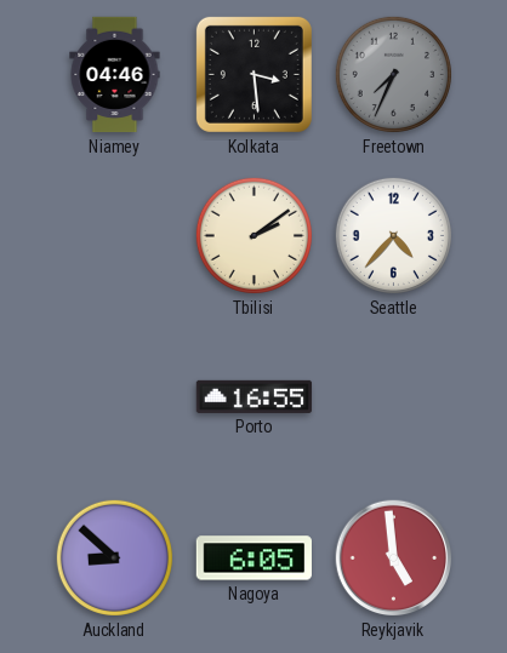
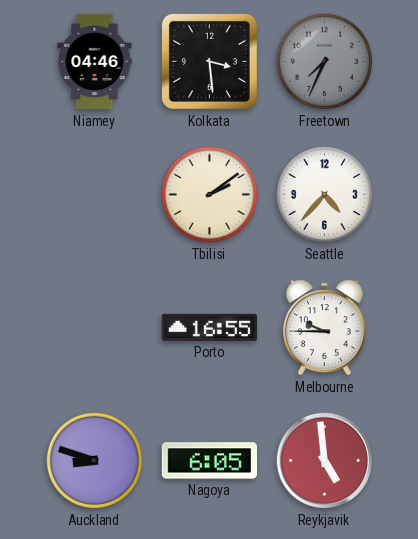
Melbourne: none -> 9:45
Auckland: 8:52 -> 8:48
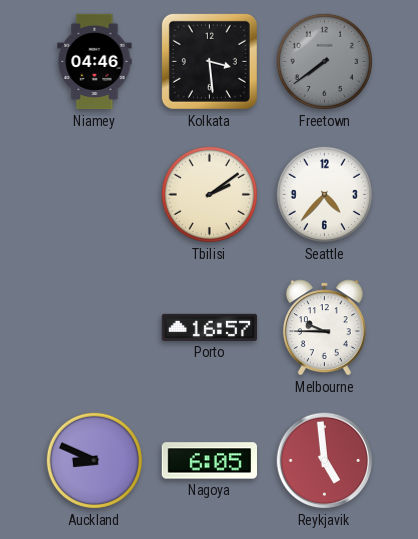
Freetown: 7:34 -> 7:39
Porto: 16:55 -> 16:57
Auckland: 8:48 -> 8:49
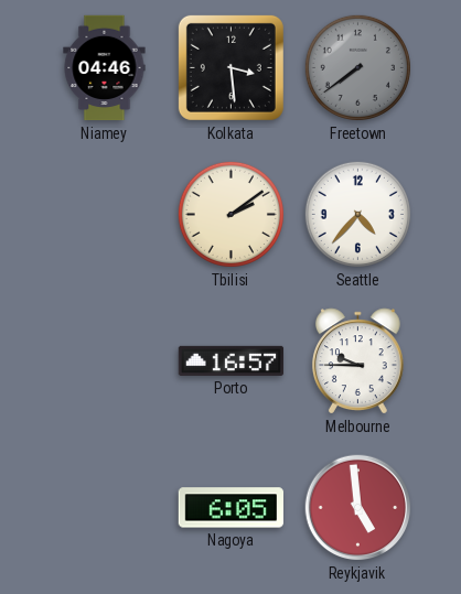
Auckland: 8:49 -> none
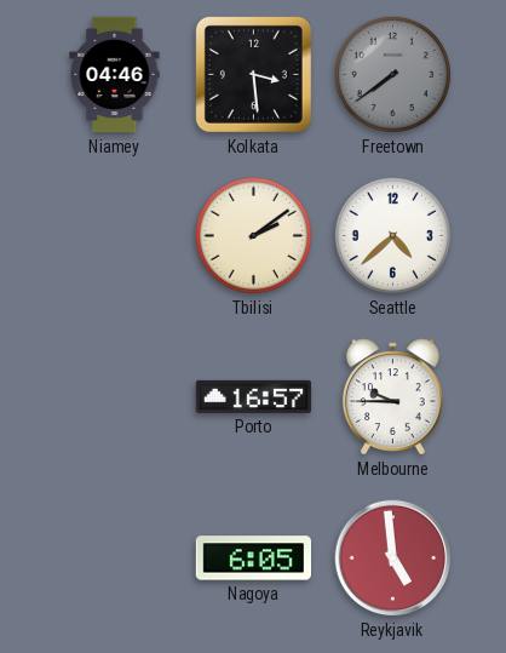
Seattle: 4:37 -> 4:38
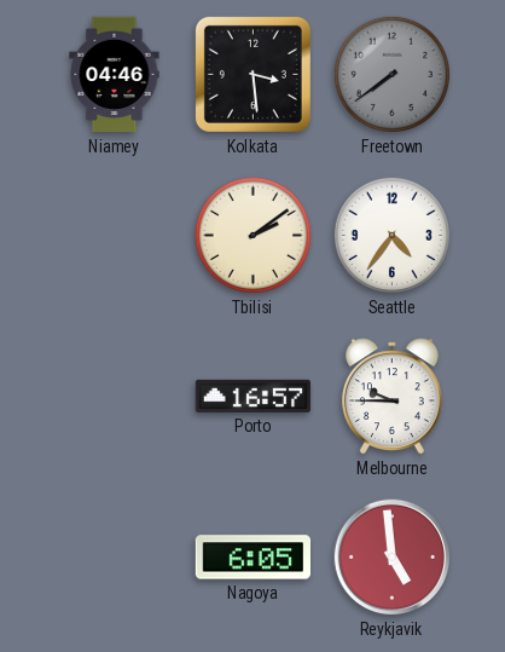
Seattle: 4:38 -> 4:36
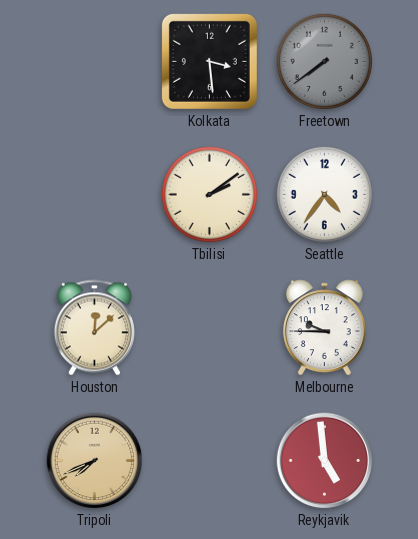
Niamey: 04:46 -> none
Houston: none -> 12:08
Porto: 16:57 -> none
Tripoli: none -> 7:41
Nagoya: 6:05 -> none
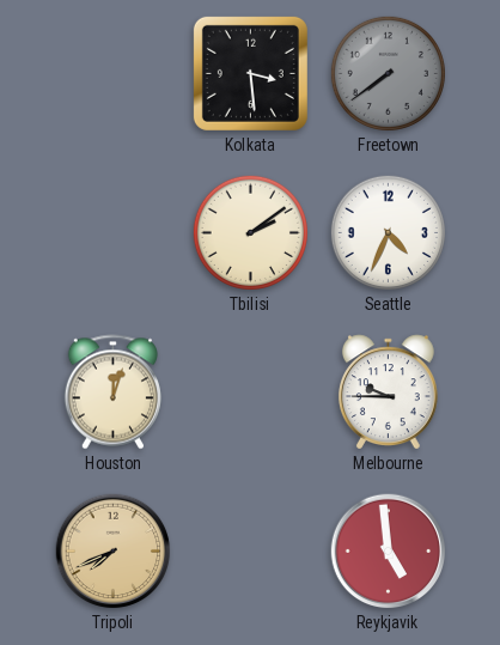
Seattle: 4:36 -> 4:34
Houston: 12:08 -> 12:03
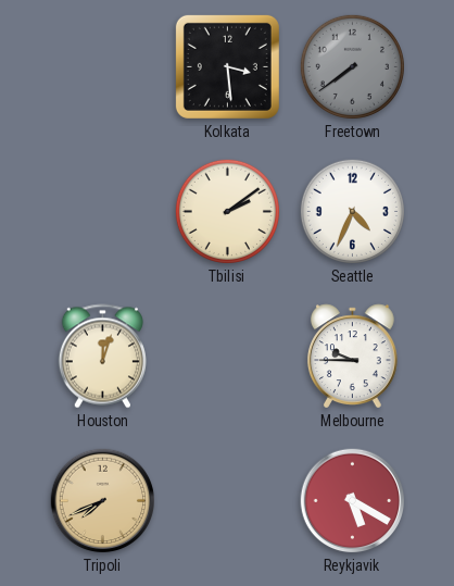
Reykjavik: 4:59 -> 5:20
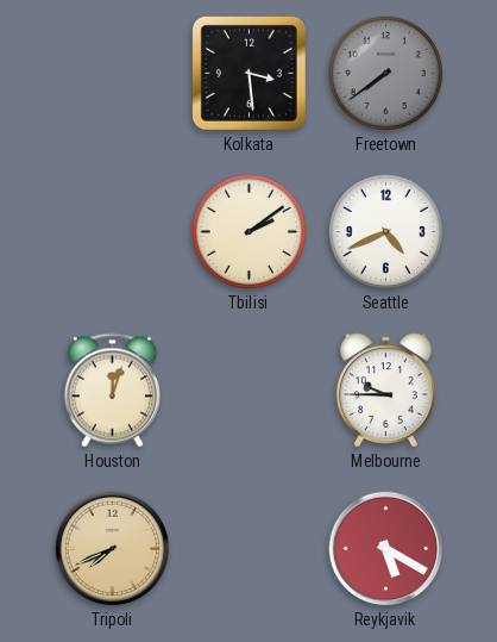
Seattle: 4:34 -> 4:41
